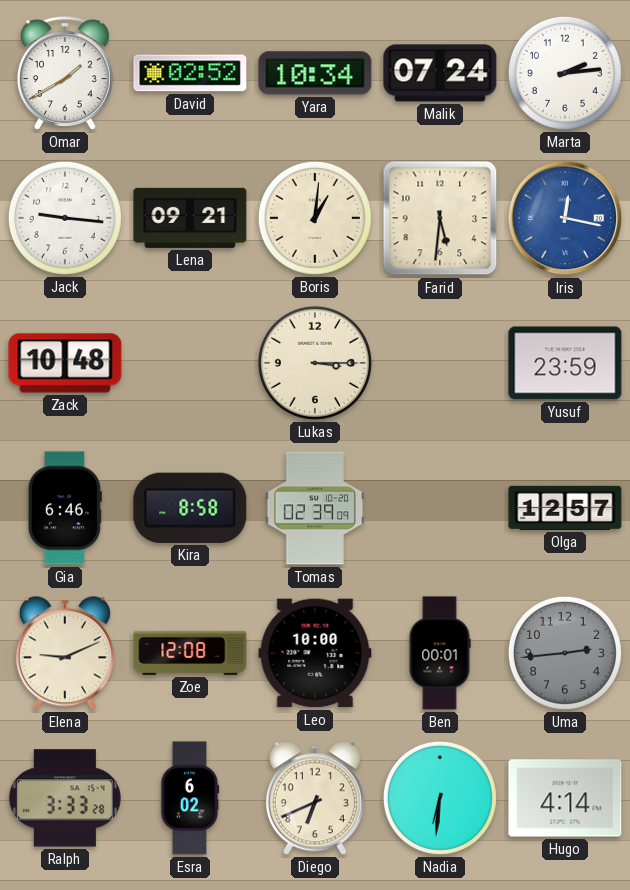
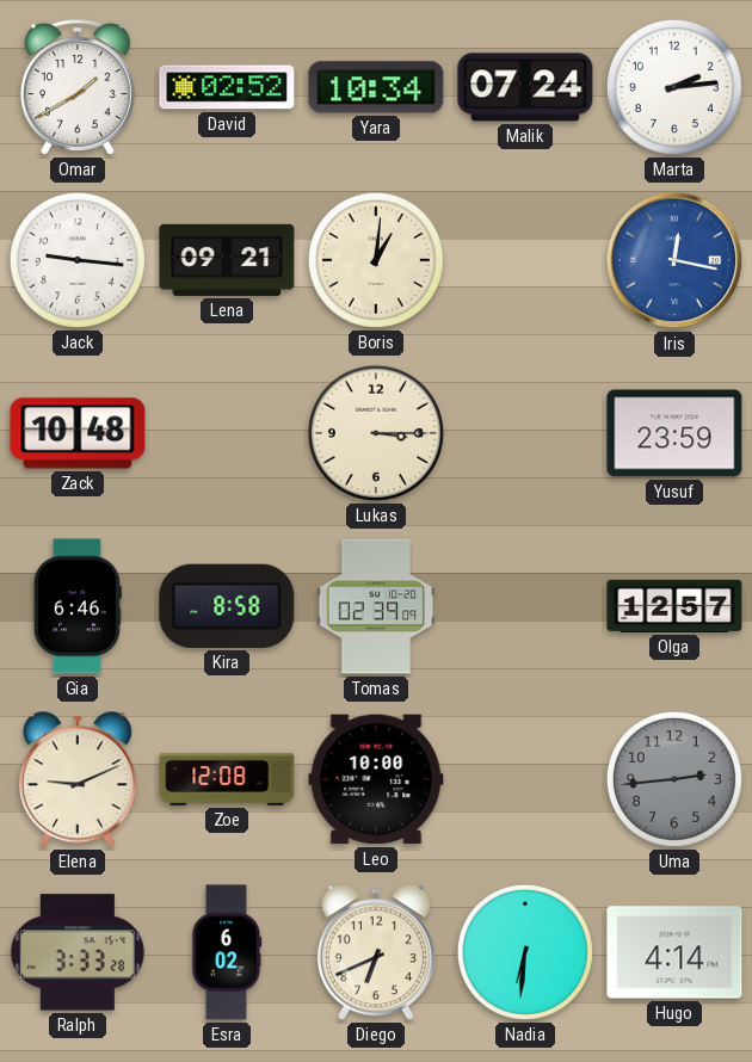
Farid: 5:31 -> none
Ben: 00:01 -> none
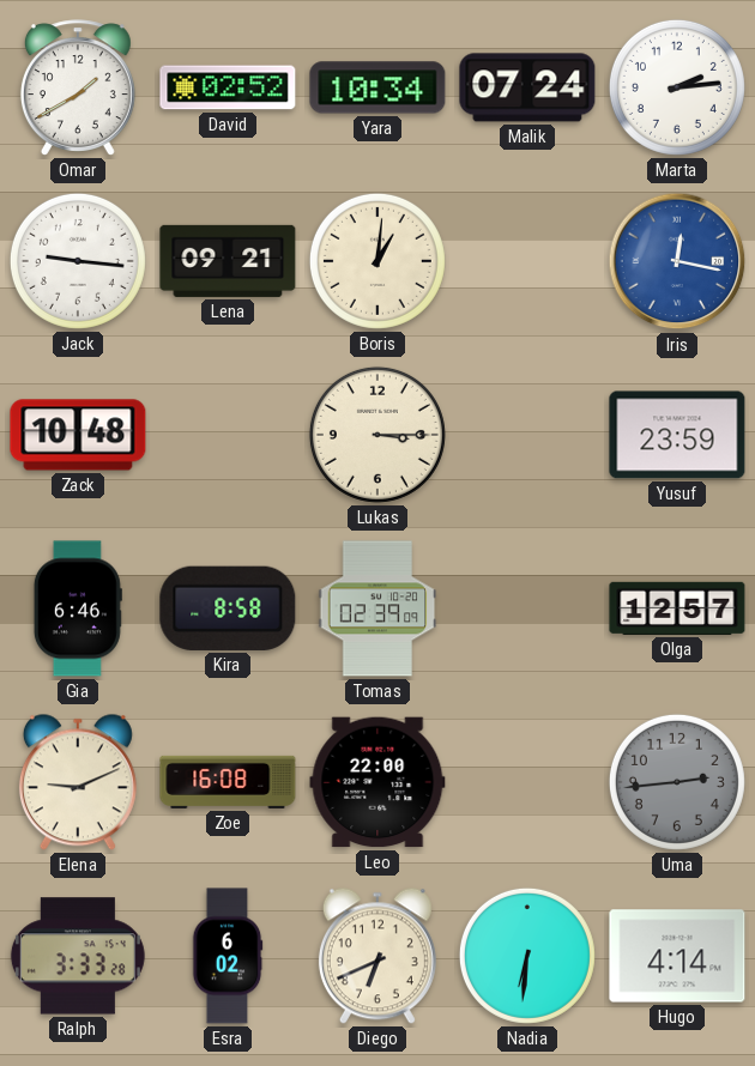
Zoe: 12:08 -> 16:08
Leo: 10:00 -> 22:00
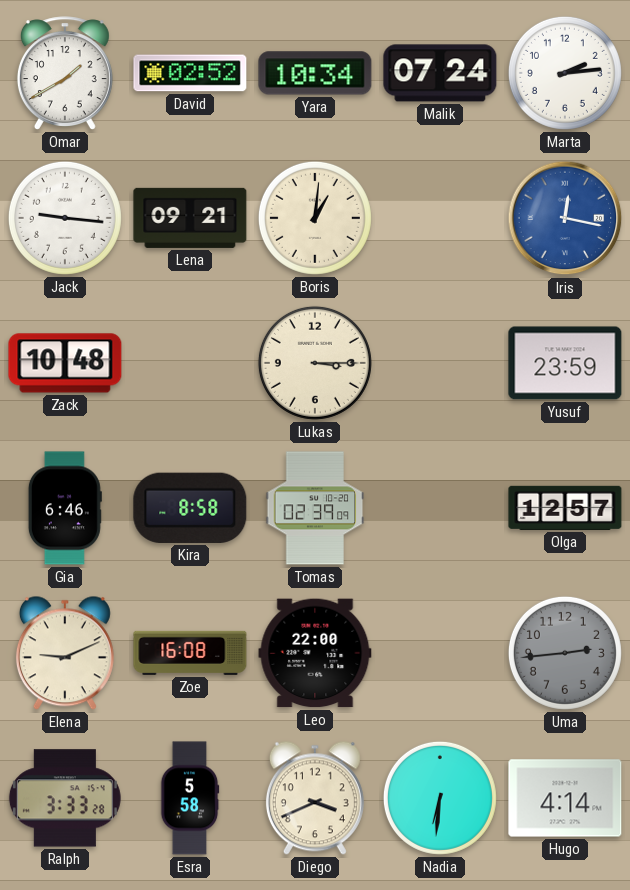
Esra: 6:02 -> 5:58
Diego: 6:41 -> 3:41
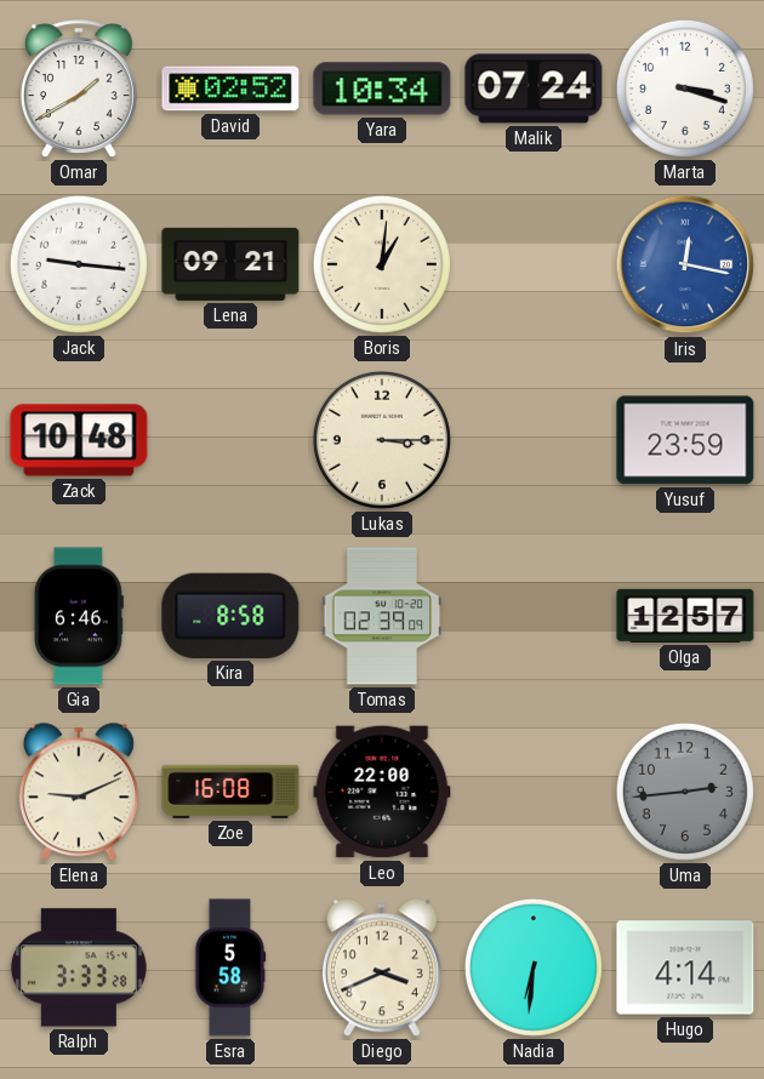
Marta: 2:14 -> 3:18
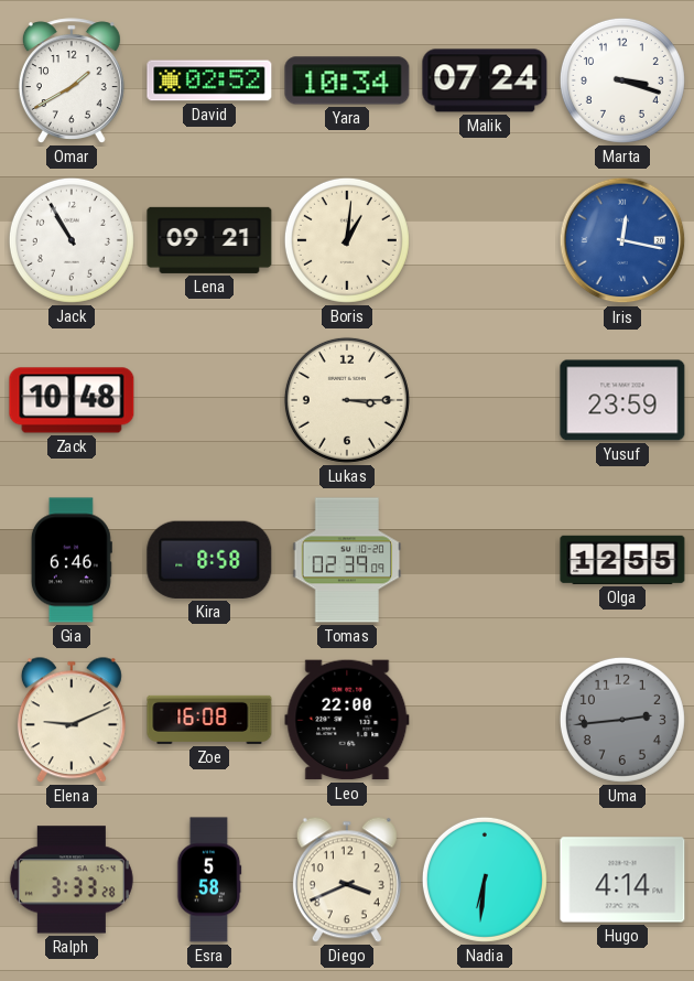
Jack: 9:16 -> 10:55
Olga: 12:57 -> 12:55
